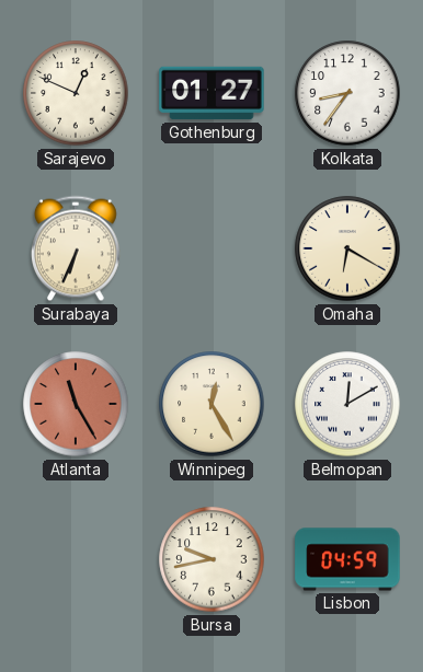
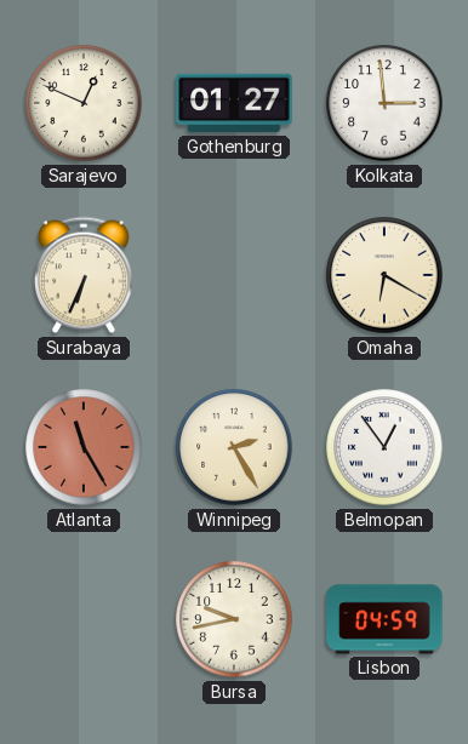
Kolkata: 8:36 -> 2:59
Winnipeg: 12:25 -> 2:25
Belmopan: 12:10 -> 12:54
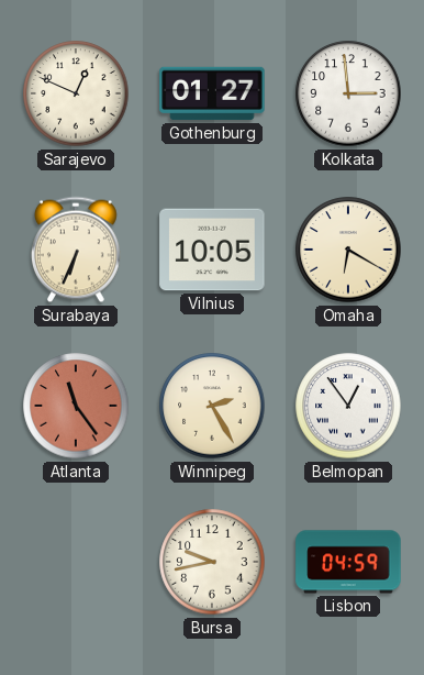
Vilnius: none -> 10:05
Atlanta: 11:25 -> 11:24
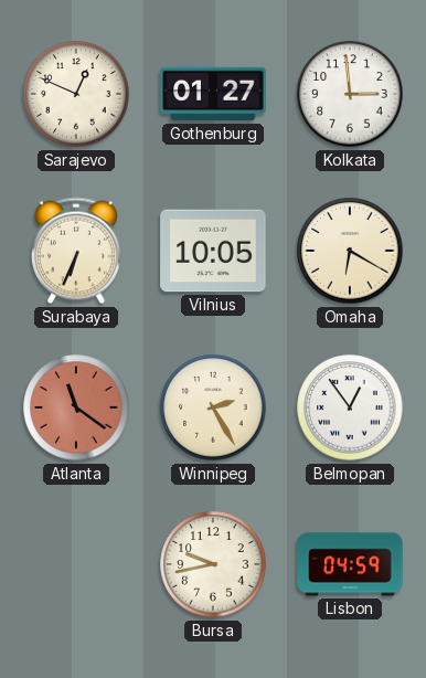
Atlanta: 11:24 -> 11:21
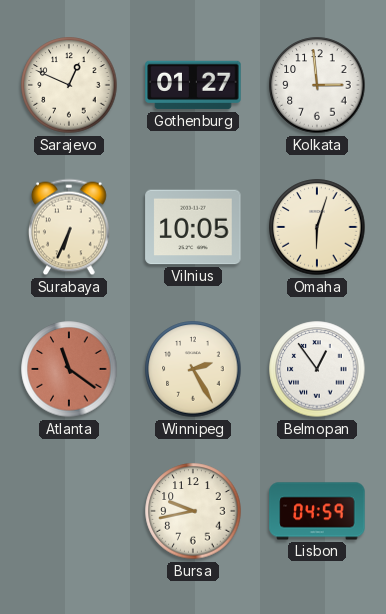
Omaha: 6:20 -> 6:03
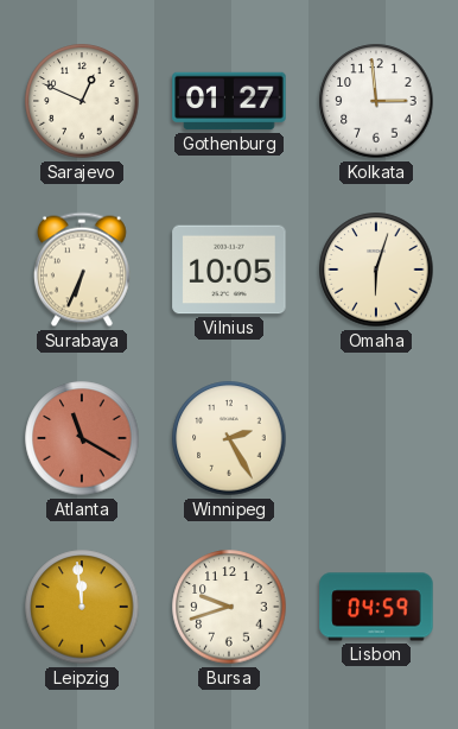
Atlanta: 11:21 -> 11:20
Belmopan: 12:54 -> none
Leipzig: none -> 11:59
Bursa: 9:43 -> 9:42
